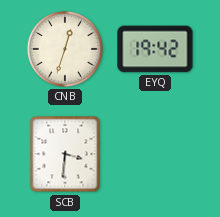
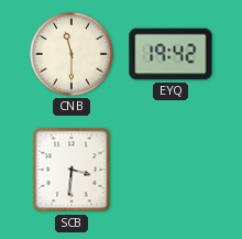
CNB: 12:33 -> 11:30
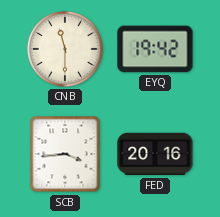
SCB: 3:31 -> 3:44
FED: none -> 20:16
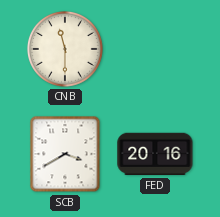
EYQ: 19:42 -> none
SCB: 3:44 -> 3:40
